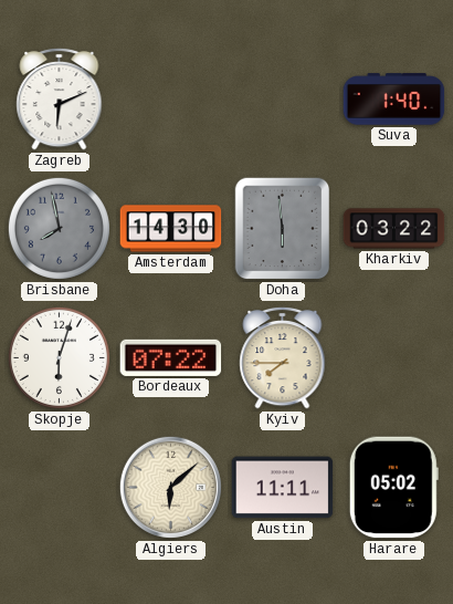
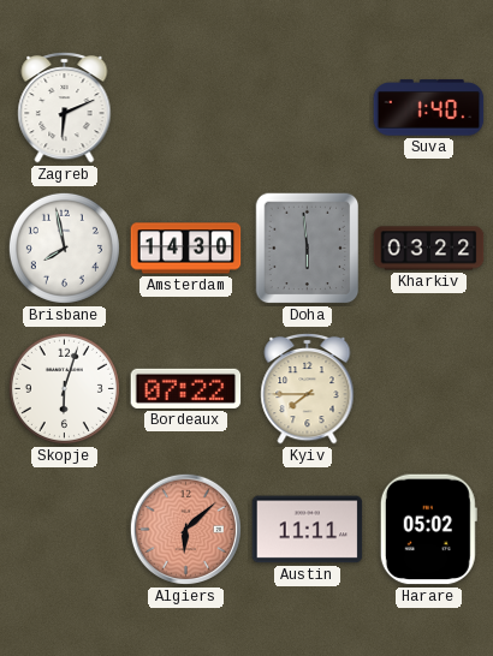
Brisbane dial: grey -> white
Algiers dial: cream -> salmon
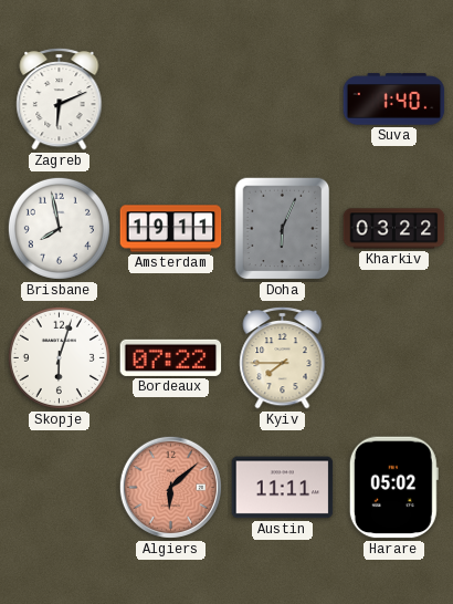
Amsterdam: 14:30 -> 19:11
Doha: 5:59 -> 6:04
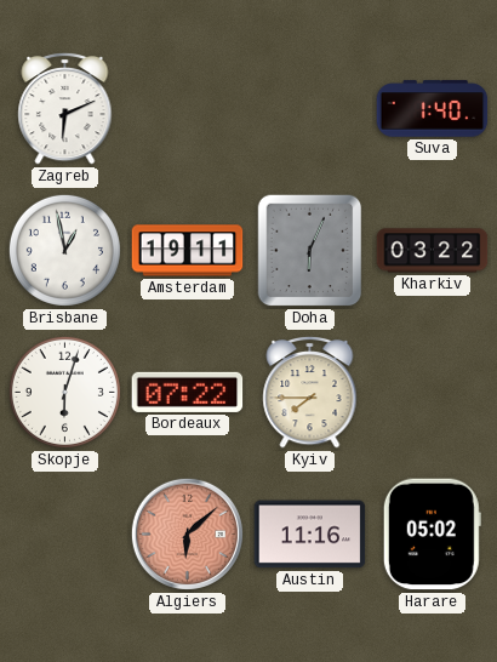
Brisbane: 7:58 -> 12:58
Austin: 11:11 -> 11:16
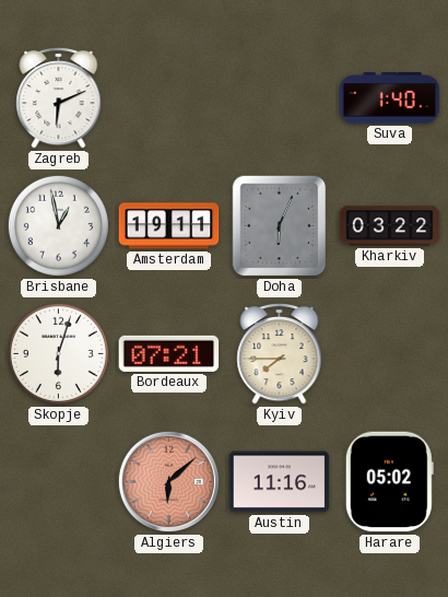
Bordeaux: 07:22 -> 07:21
